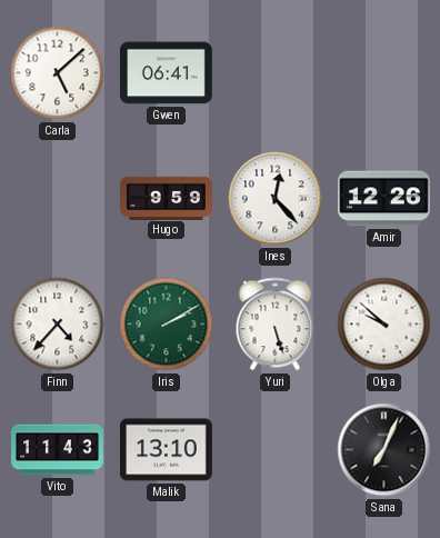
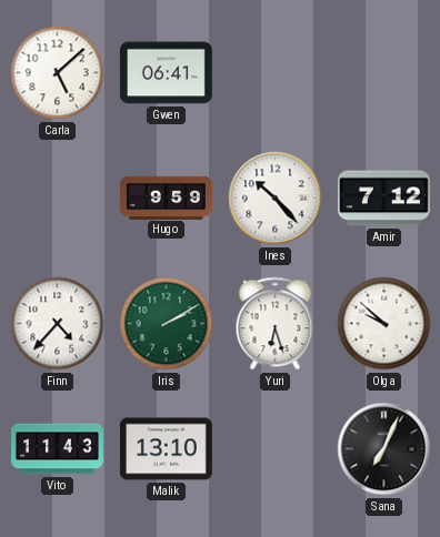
Ines: 12:23 -> 10:23
Amir: 12:26 -> 7:12
Yuri: 5:27 -> 6:27
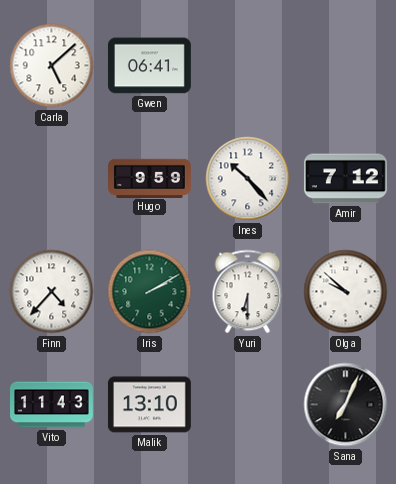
Yuri: 6:27 -> 6:30
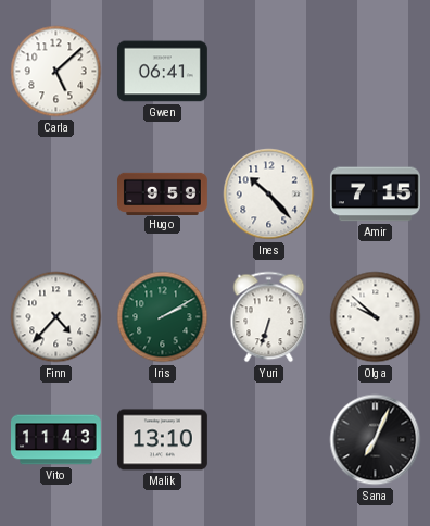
Amir: 7:12 -> 7:15
Yuri: 6:30 -> 6:33
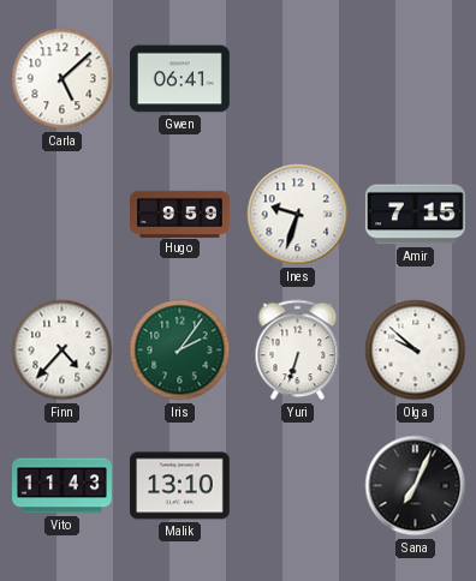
Ines: 10:23 -> 9:33
Iris: 2:10 -> 2:06
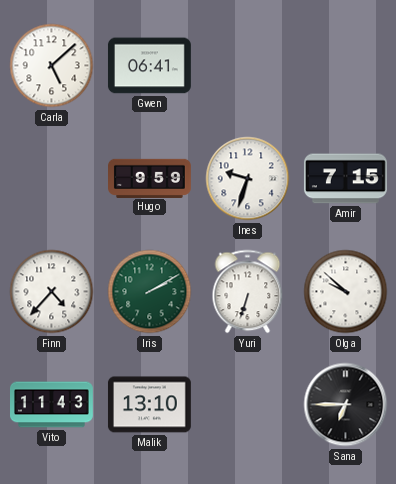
Iris: 2:06 -> 2:10
Sana: 7:04 -> 6:45
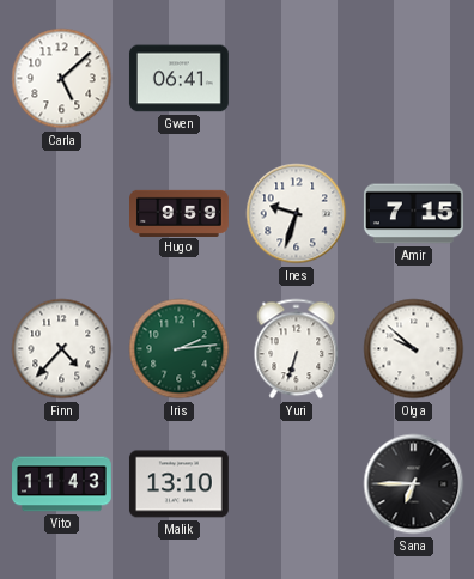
Iris: 2:10 -> 2:14
